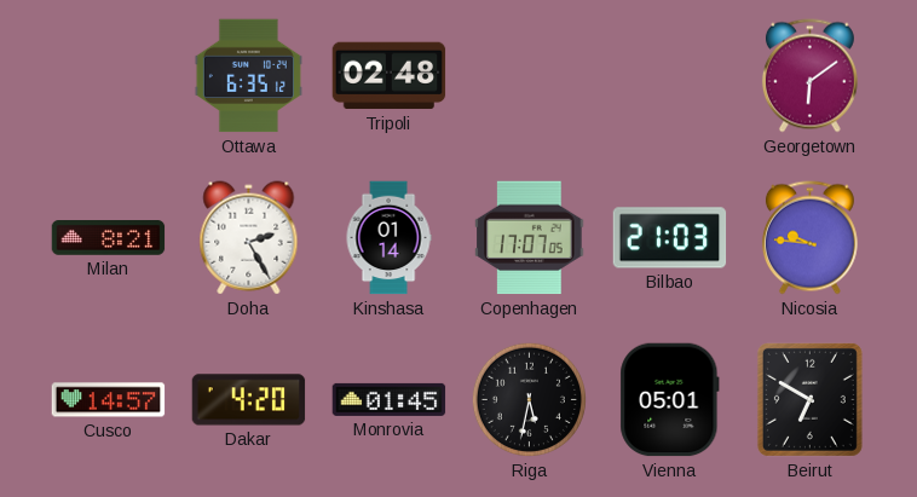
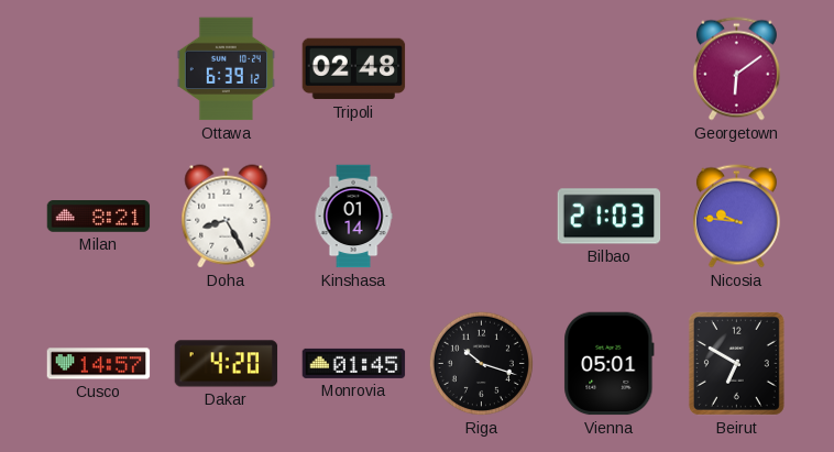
Ottawa: 6:35 -> 6:39
Doha: 2:25 -> 8:25
Copenhagen: 17:07 -> none
Riga: 5:32 -> 10:18
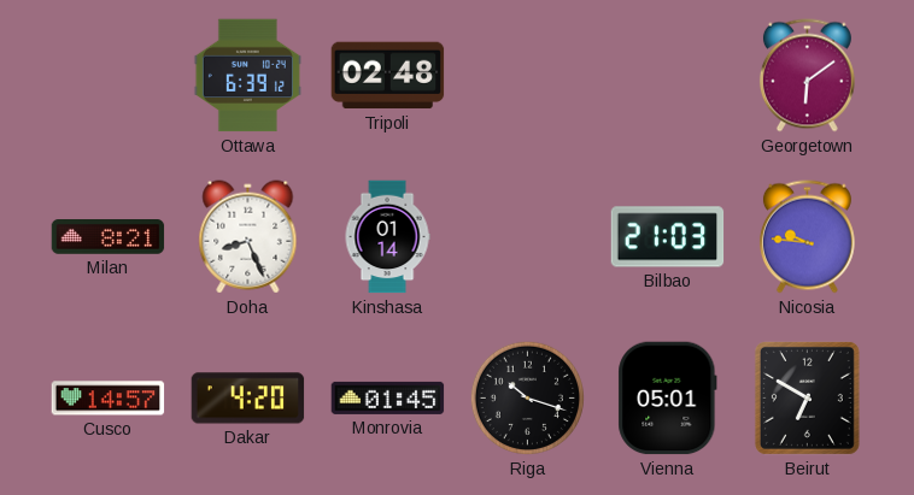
Doha: 8:25 -> 8:26
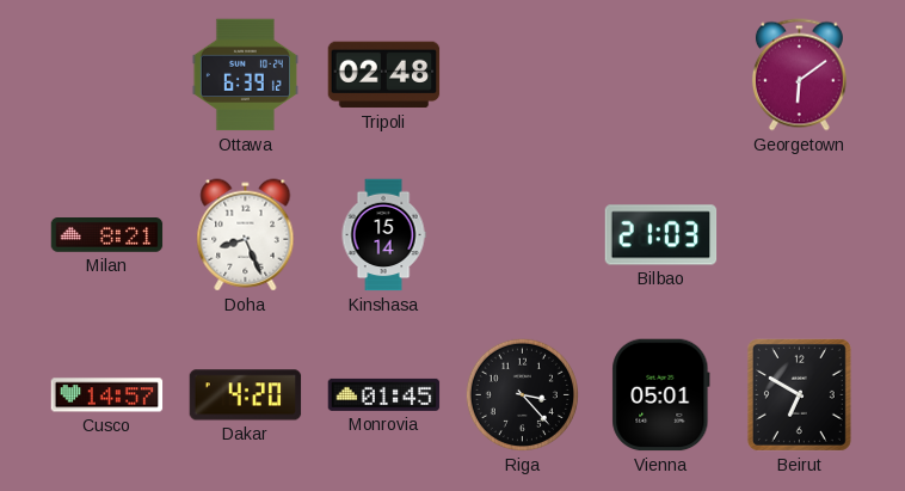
Kinshasa: 01:14 -> 15:14
Nicosia: 9:46 -> none
Riga: 10:18 -> 3:23
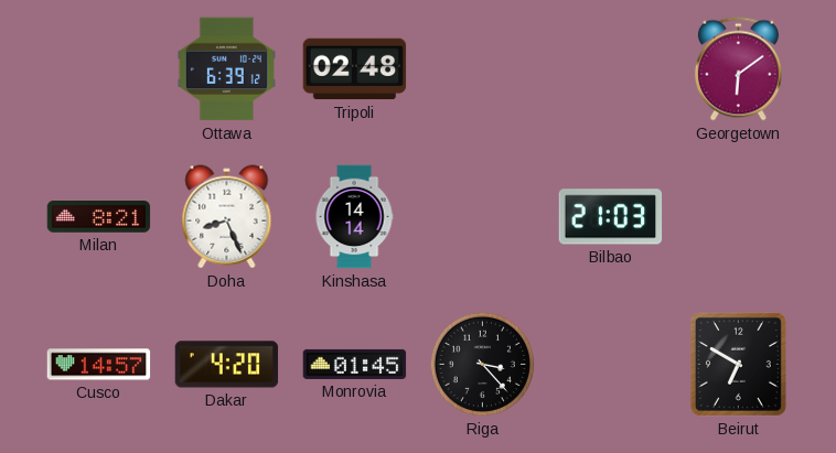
Kinshasa: 15:14 -> 14:14
Vienna: 05:01 -> none
